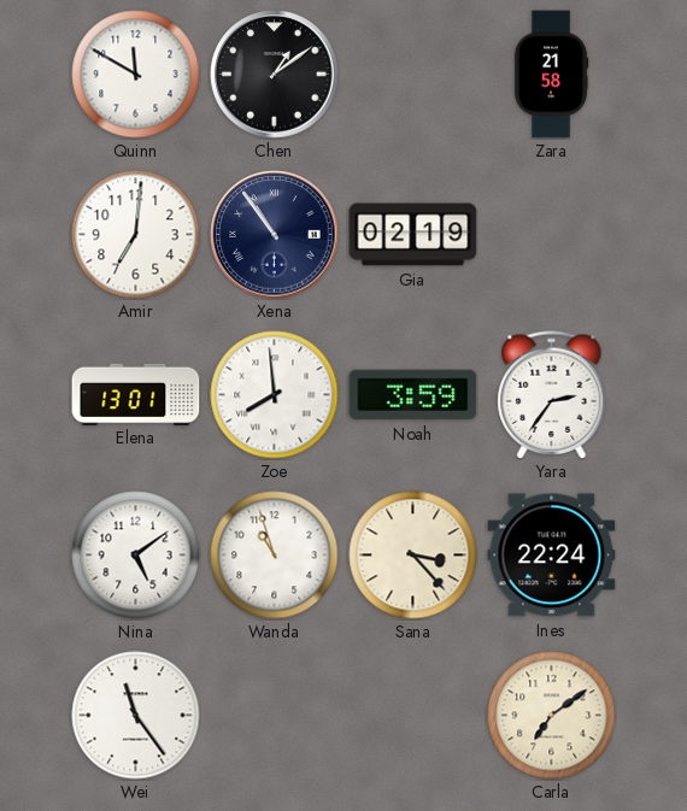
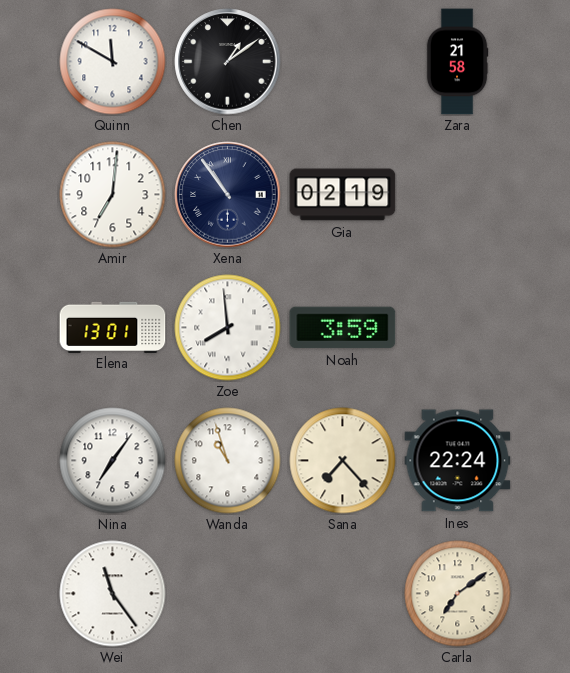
Yara: 2:36 -> none
Nina: 5:09 -> 7:06
Sana: 3:23 -> 7:23
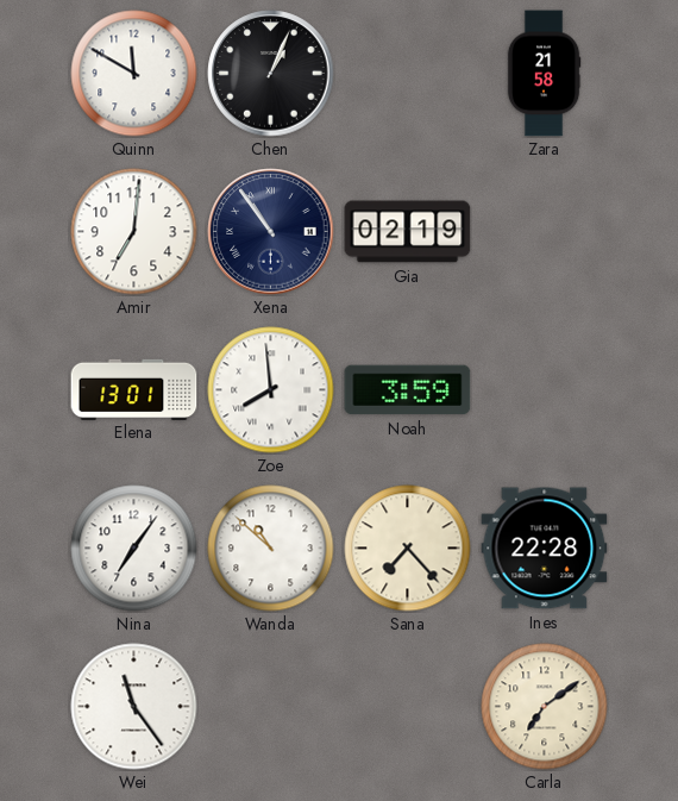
Chen: 1:09 -> 1:04
Wanda: 10:57 -> 10:52
Ines: 22:24 -> 22:28
